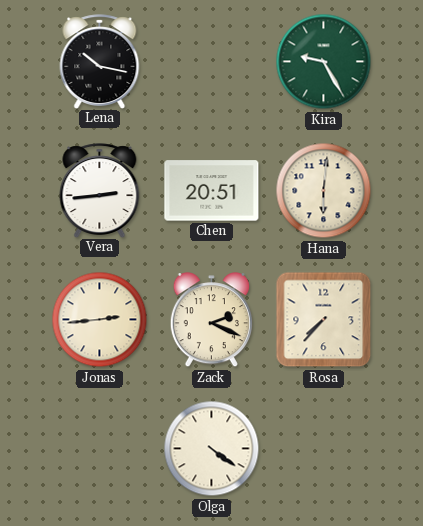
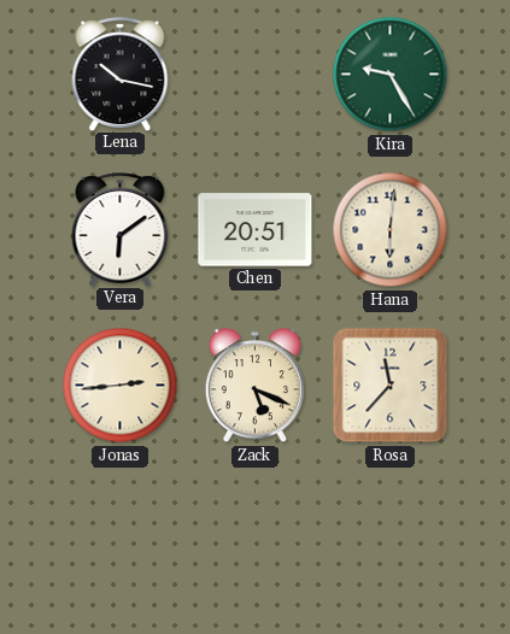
Vera: 2:44 -> 6:09
Zack: 2:19 -> 5:19
Rosa: 7:37 -> 11:37
Olga: 4:21 -> none
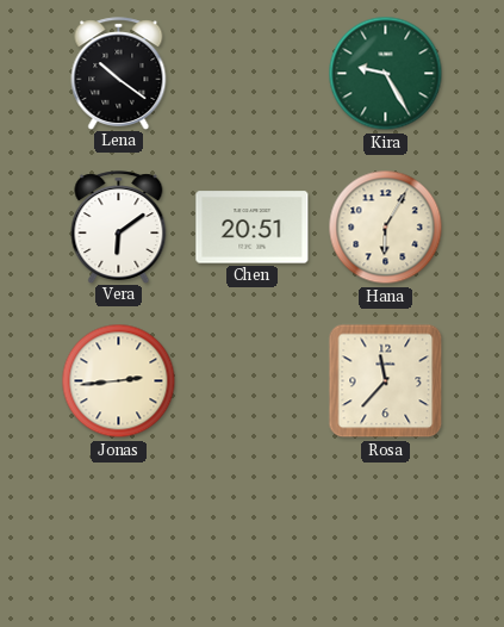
Lena: 10:17 -> 10:21
Hana: 6:01 -> 6:05
Zack: 5:19 -> none
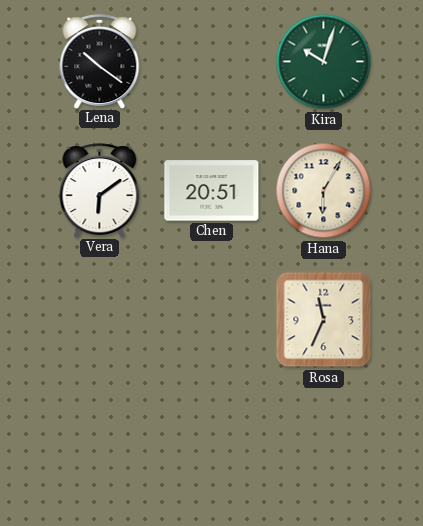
Kira: 9:25 -> 10:03
Jonas: 2:44 -> none
Rosa: 11:37 -> 11:34
